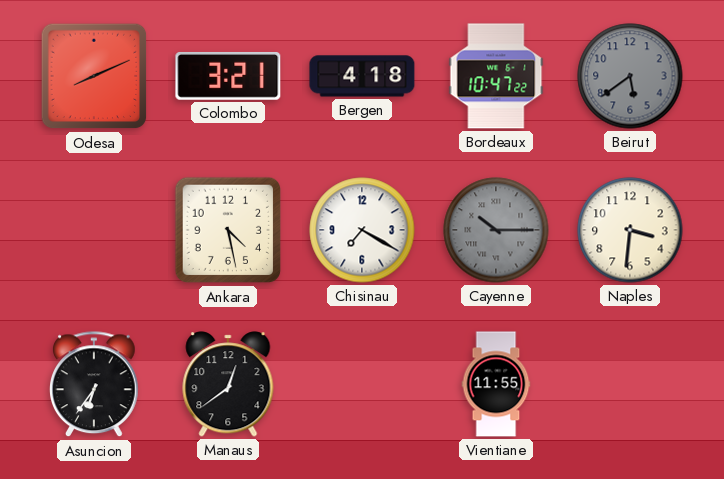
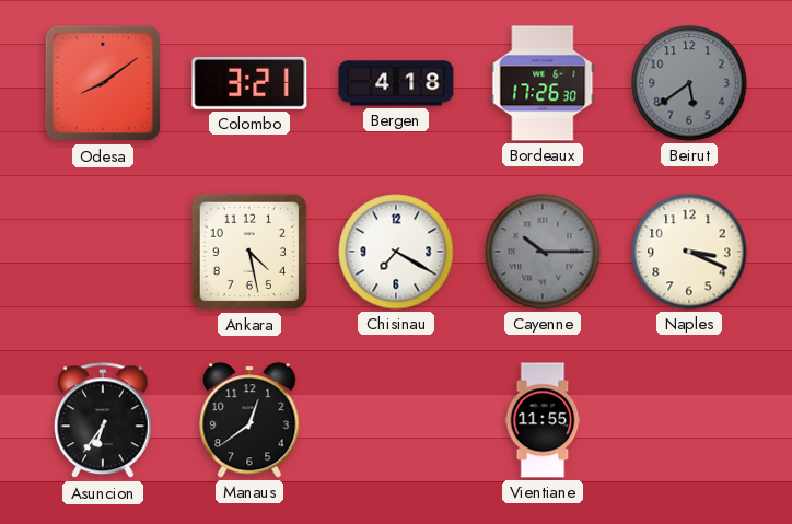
Odesa: 8:11 -> 8:09
Bordeaux: 10:47 -> 17:26
Naples: 3:31 -> 3:19
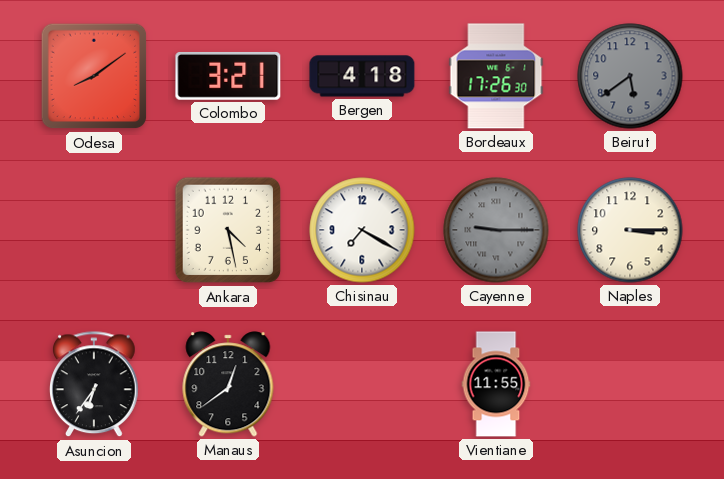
Cayenne: 10:15 -> 9:15
Naples: 3:19 -> 3:15
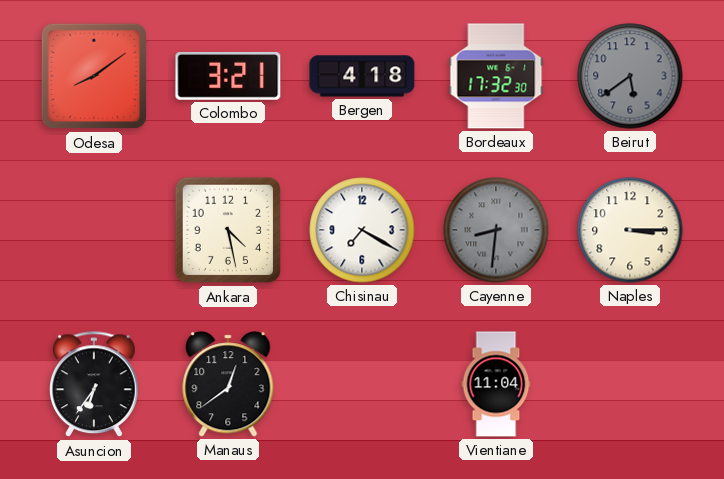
Bordeaux: 17:26 -> 17:32
Cayenne: 9:15 -> 8:31
Vientiane: 11:55 -> 11:04
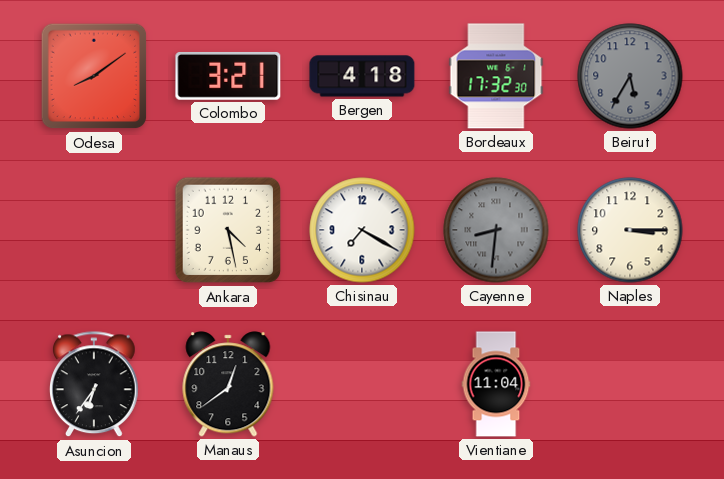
Beirut: 5:39 -> 5:35
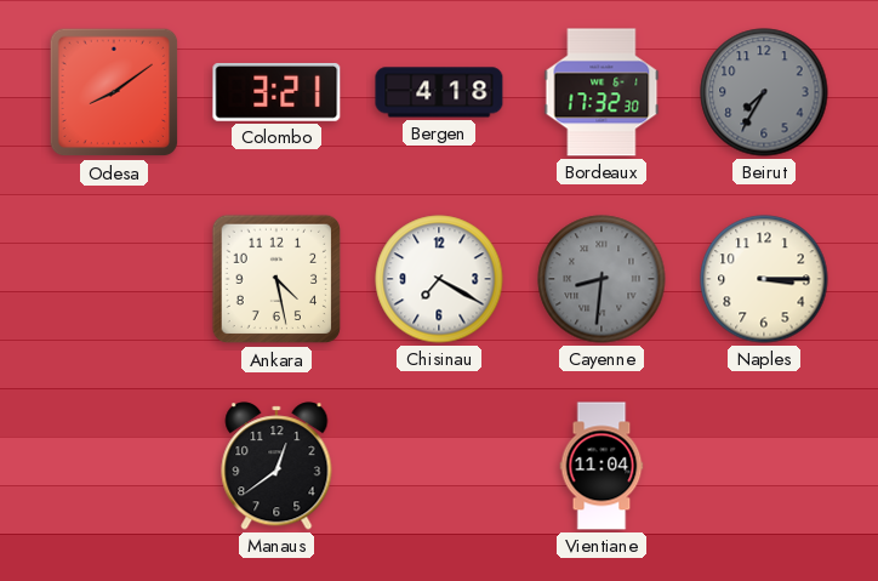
Beirut: 5:35 -> 7:35
Asuncion: 6:36 -> none
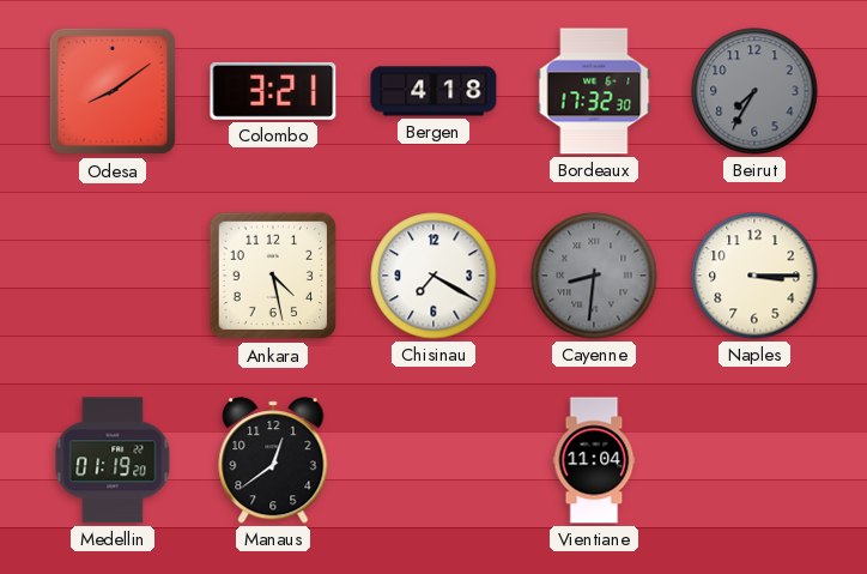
Medellin: none -> 01:19
